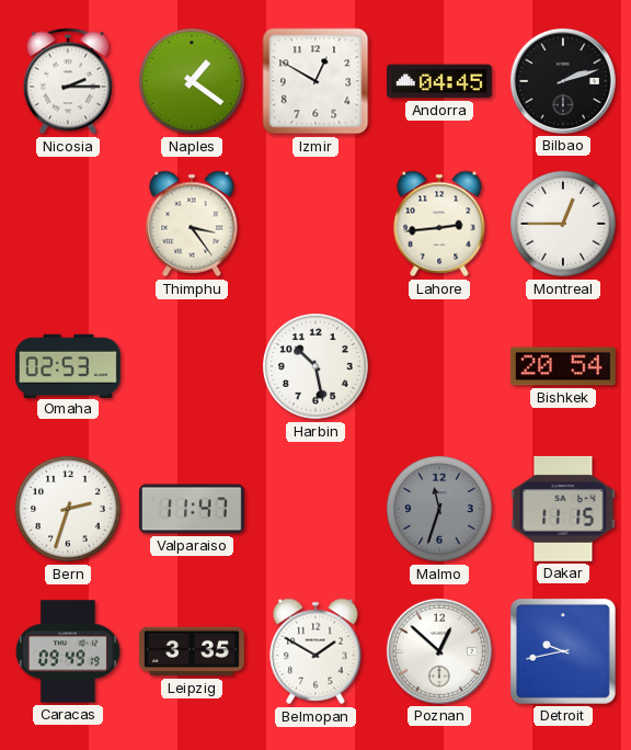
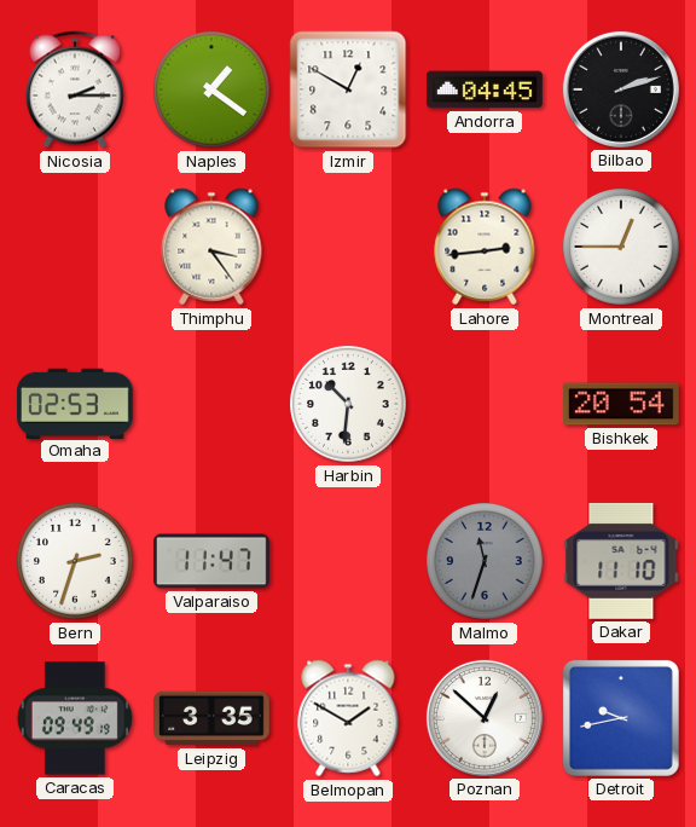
Harbin: 10:28 -> 10:31
Dakar: 11:15 -> 11:10
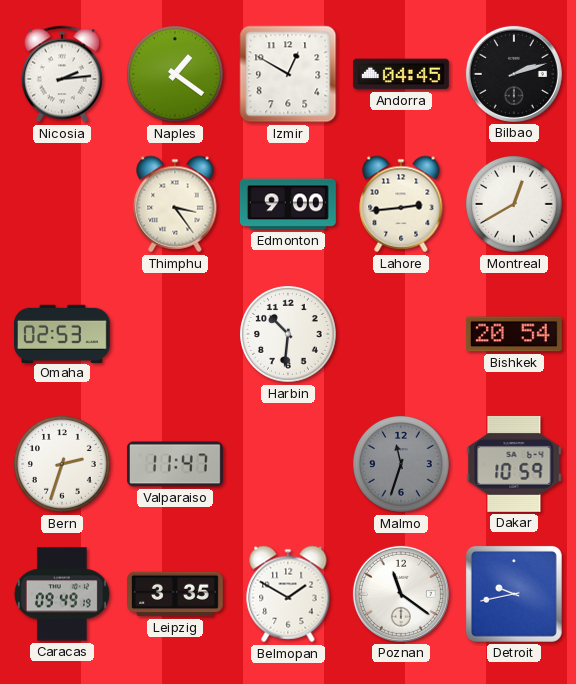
Nicosia: 2:15 -> 2:14
Edmonton: none -> 9:00
Montreal: 12:45 -> 12:40
Dakar: 11:10 -> 10:59
Poznan: 12:52 -> 11:21
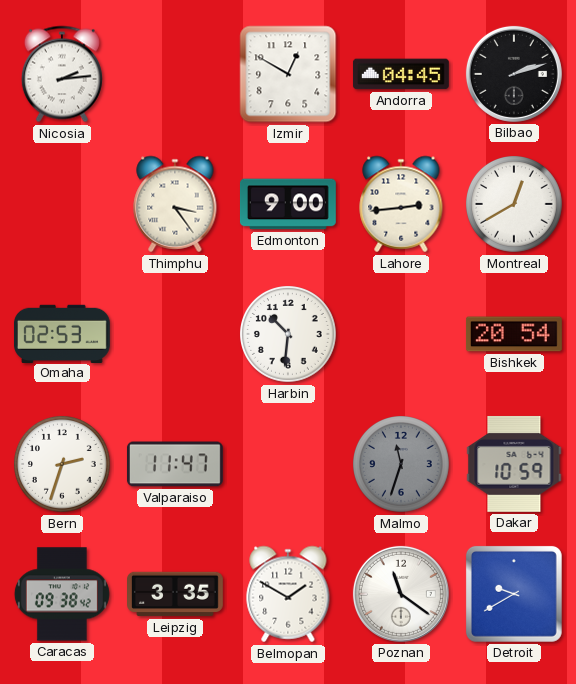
Naples: 1:21 -> none
Caracas: 09:49 -> 09:38
Detroit: 9:43 -> 9:40
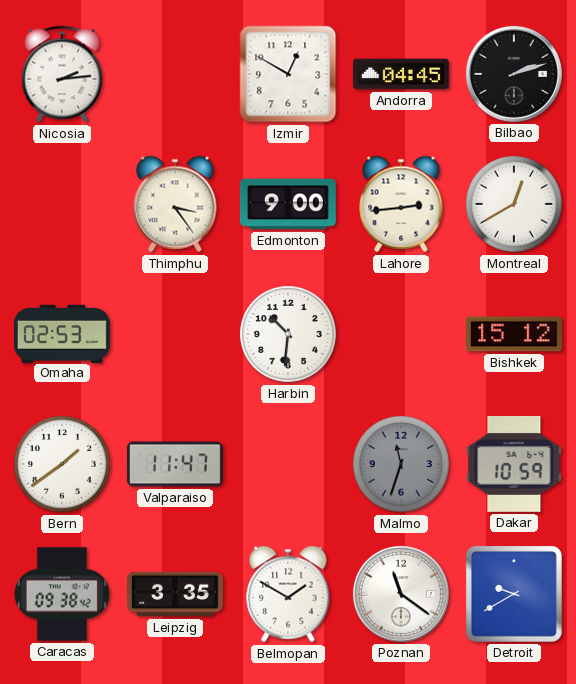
Bishkek: 20:54 -> 15:12
Bern: 2:33 -> 1:39
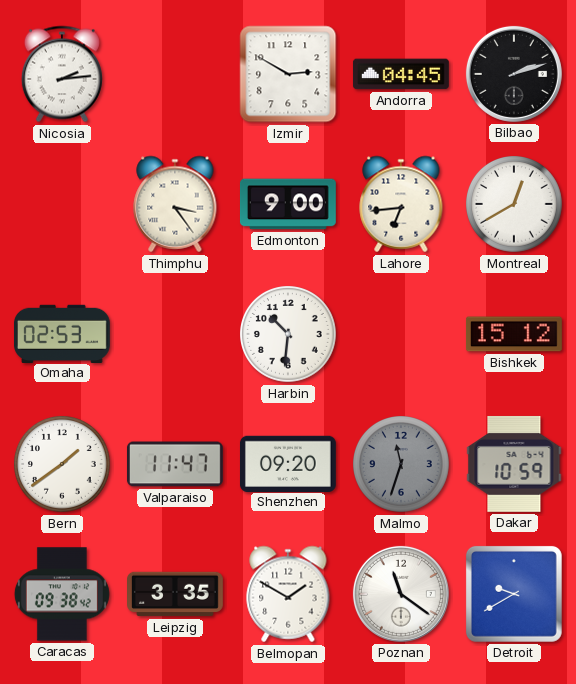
Izmir: 12:50 -> 2:50
Lahore: 2:44 -> 6:44
Shenzhen: none -> 09:20
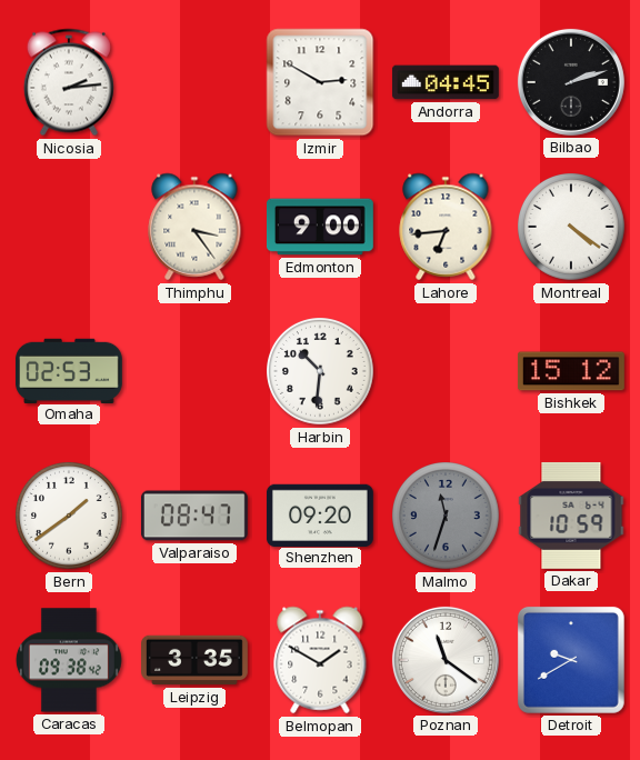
Montreal: 12:40 -> 4:21
Valparaiso: 11:47 -> 08:47
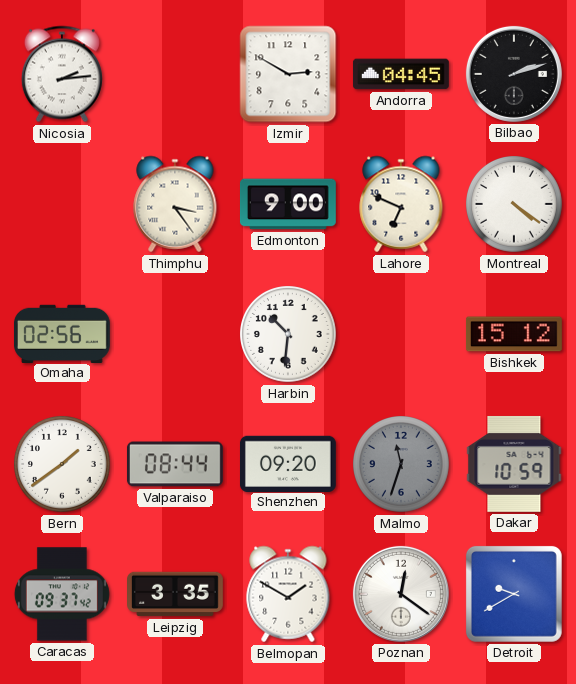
Lahore: 6:44 -> 6:49
Omaha: 02:53 -> 02:56
Valparaiso: 08:47 -> 08:44
Caracas: 09:38 -> 09:37
Poznan: 11:21 -> 12:21
